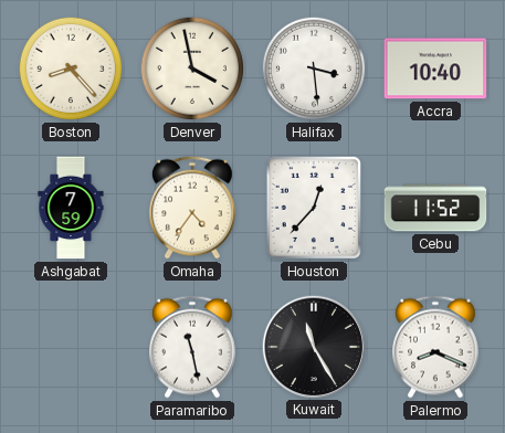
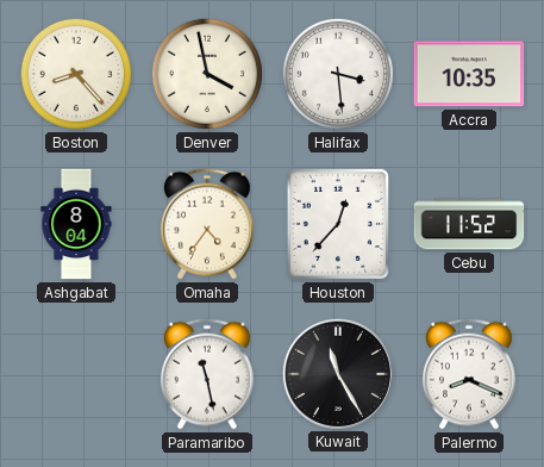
Accra: 10:40 -> 10:35
Ashgabat: 7:59 -> 8:04
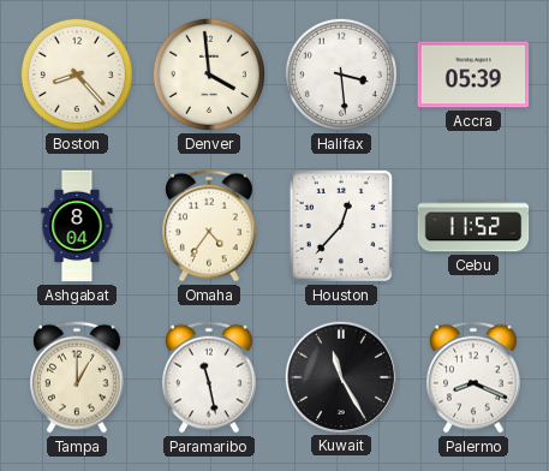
Denver: 3:58 -> 3:59
Accra: 10:35 -> 05:39
Tampa: none -> 1:00
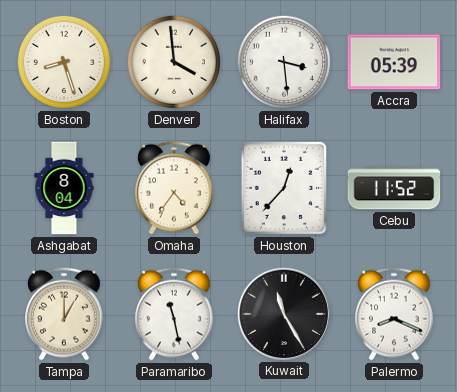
Boston: 8:23 -> 8:27
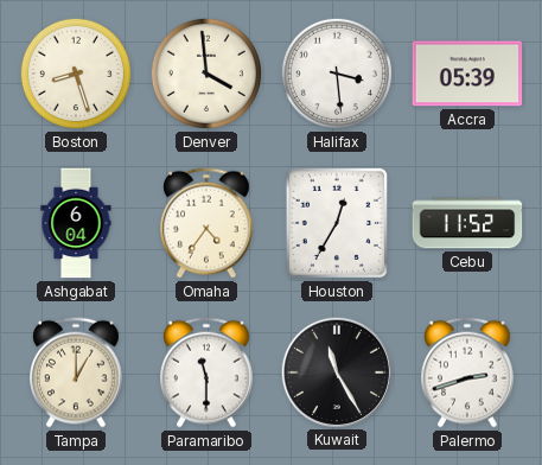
Ashgabat: 8:04 -> 6:04
Houston: 12:37 -> 12:35
Paramaribo: 11:28 -> 11:30
Palermo: 8:19 -> 2:42
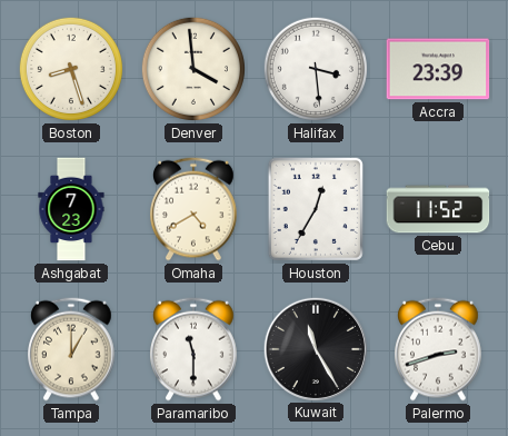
Accra: 05:39 -> 23:39
Ashgabat: 6:04 -> 7:23
Omaha: 4:36 -> 4:40
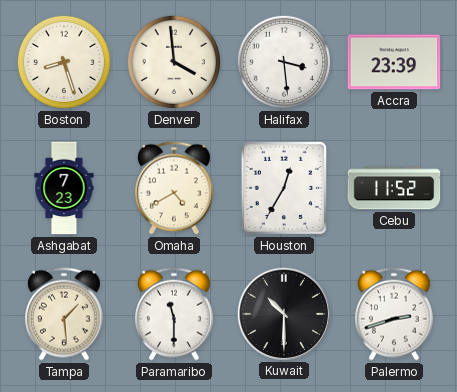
Tampa: 1:00 -> 1:29
Kuwait: 11:25 -> 10:30
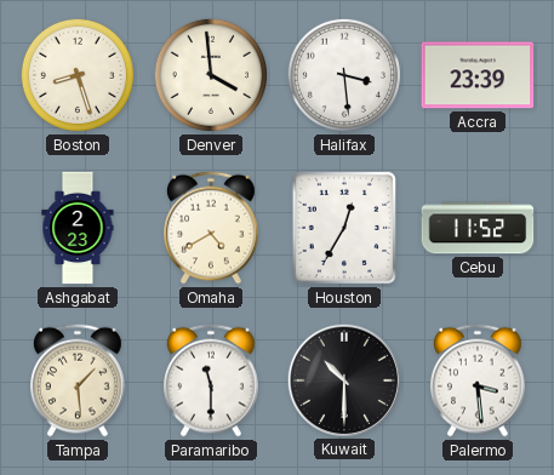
Ashgabat: 7:23 -> 2:23
Palermo: 2:42 -> 3:29
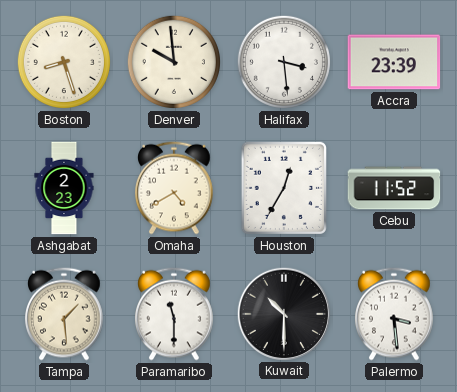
Denver: 3:59 -> 9:59
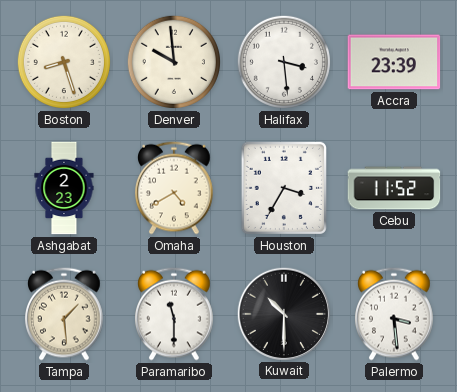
Houston: 12:35 -> 3:35
